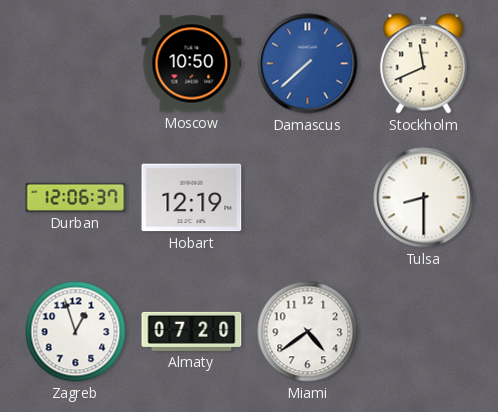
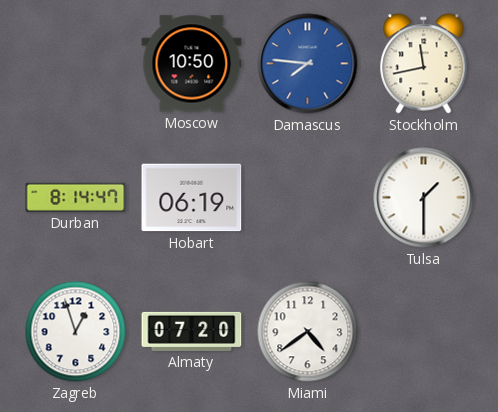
Damascus: 7:38 -> 7:46
Stockholm: 11:41 -> 11:43
Durban: 12:06 -> 8:14
Hobart: 12:19 -> 06:19
Tulsa: 8:30 -> 1:30
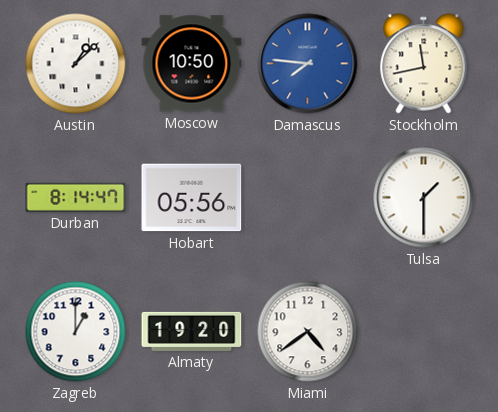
Austin: none -> 1:08
Hobart: 06:19 -> 05:56
Zagreb: 12:57 -> 1:00
Almaty: 07:20 -> 19:20
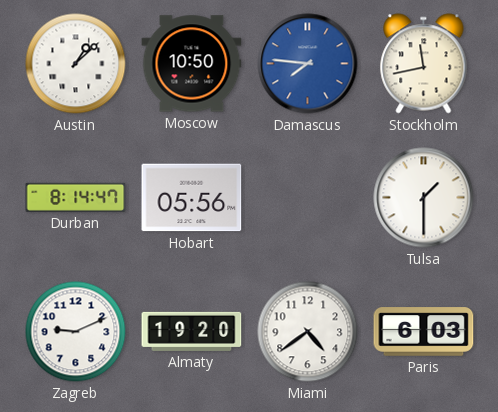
Zagreb: 1:00 -> 9:11
Paris: none -> 6:03
